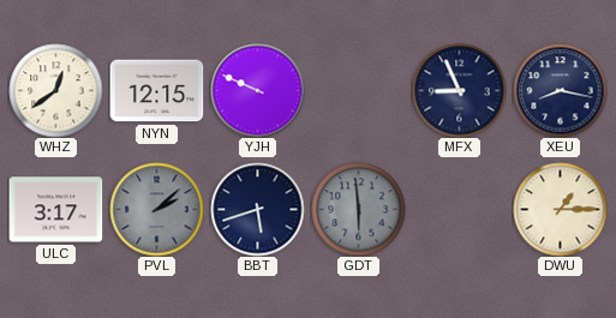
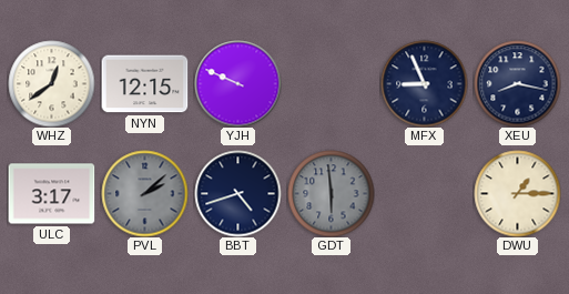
BBT: 5:42 -> 4:42
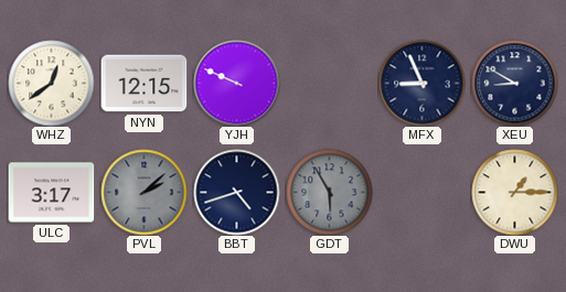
XEU: 8:17 -> 8:50
GDT: 5:59 -> 5:55
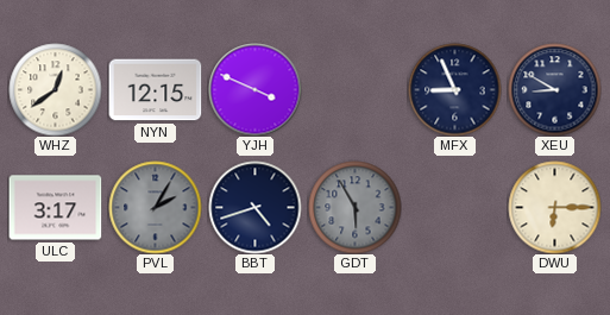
YJH: 9:49 -> 3:49
PVL: 2:08 -> 2:05
DWU: 1:15 -> 6:15
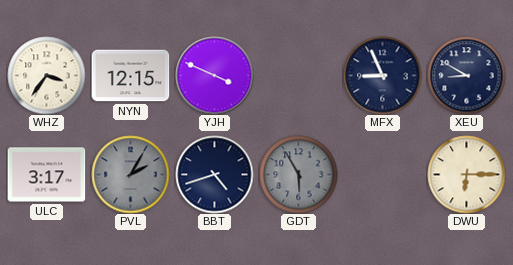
WHZ: 12:39 -> 3:36
